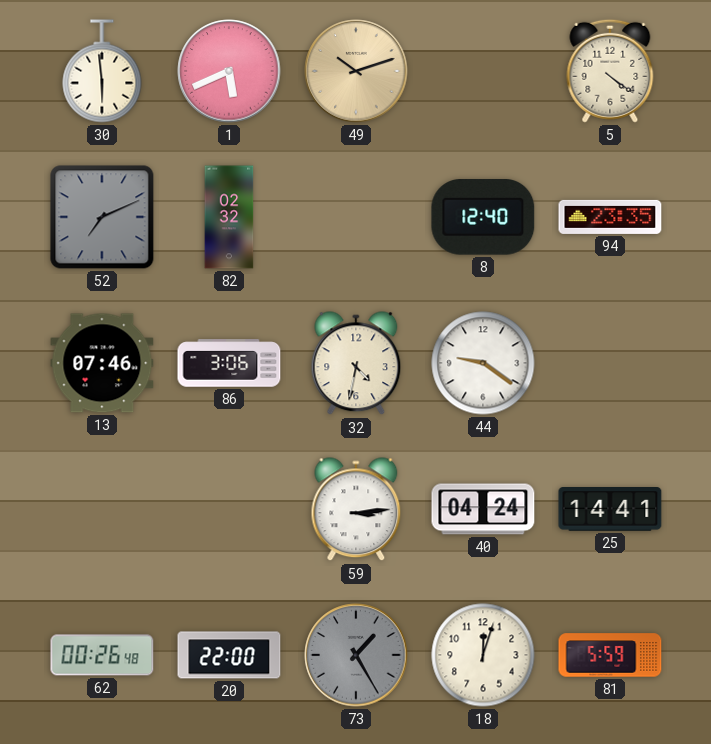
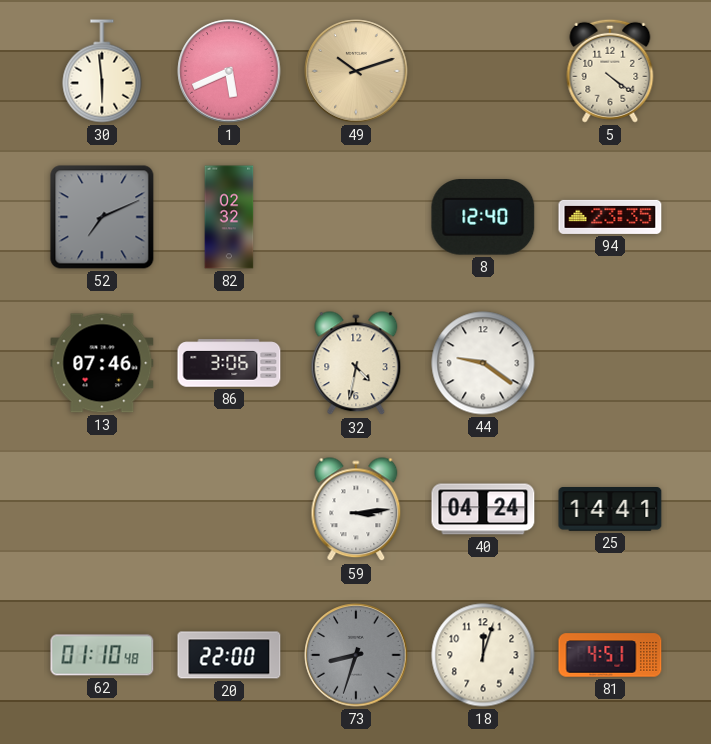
62: 00:26 -> 01:10
73: 1:25 -> 8:33
81: 5:59 -> 4:51
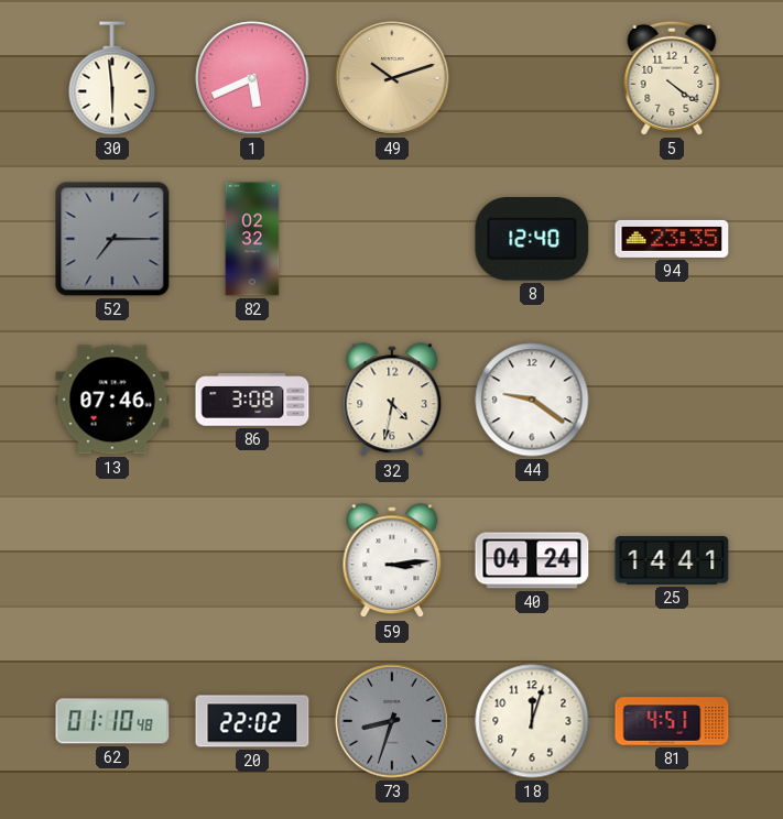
52: 7:11 -> 7:15
86: 3:06 -> 3:08
20: 22:00 -> 22:02
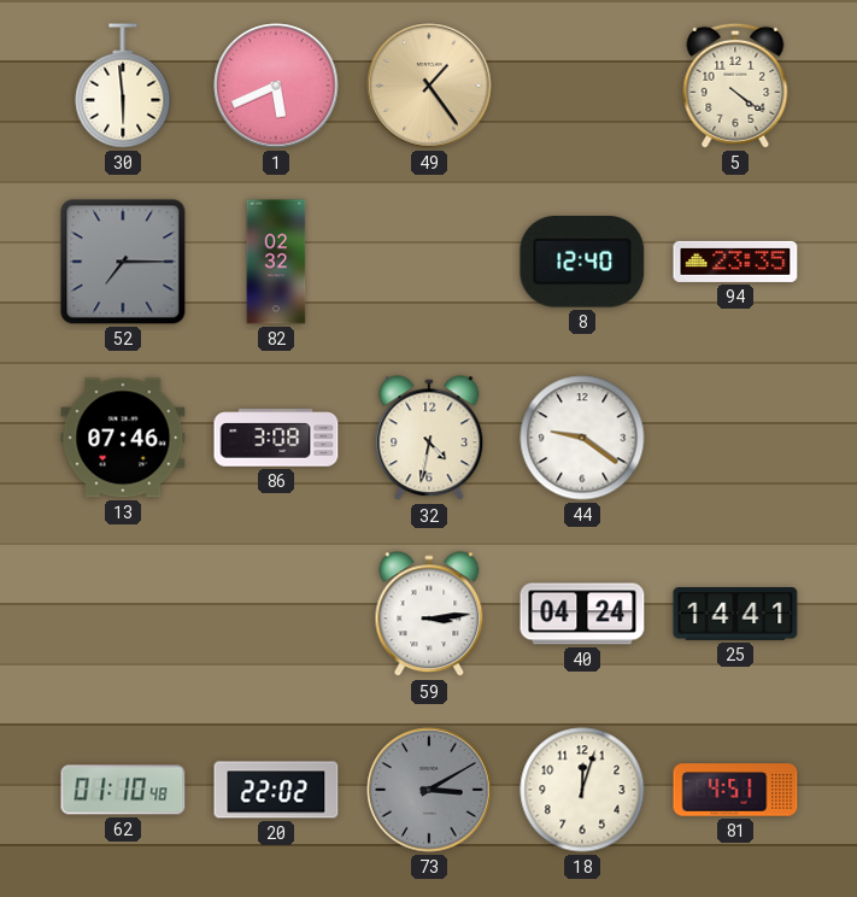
49: 10:12 -> 1:24
73: 8:33 -> 3:10
